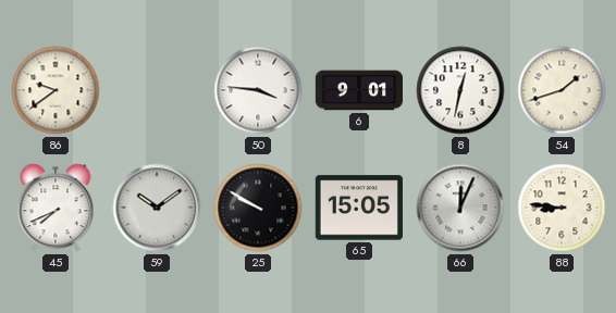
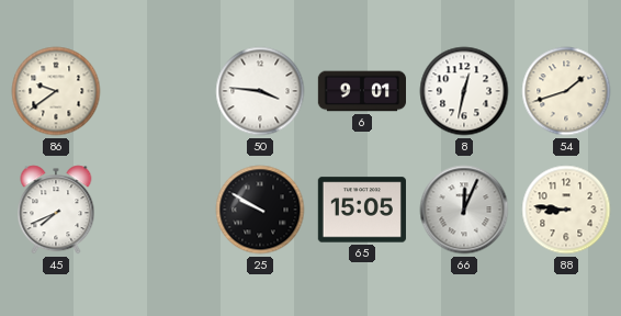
59: 10:09 -> none
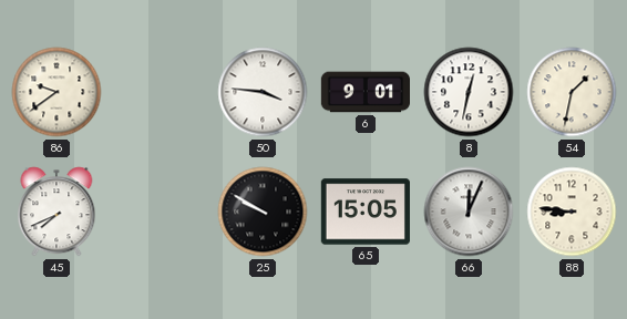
54: 1:42 -> 1:32
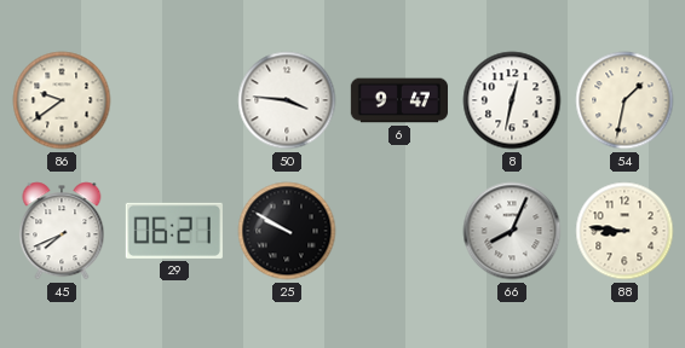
6: 9:01 -> 9:47
29: none -> 06:21
65: 15:05 -> none
66: 12:04 -> 8:04
